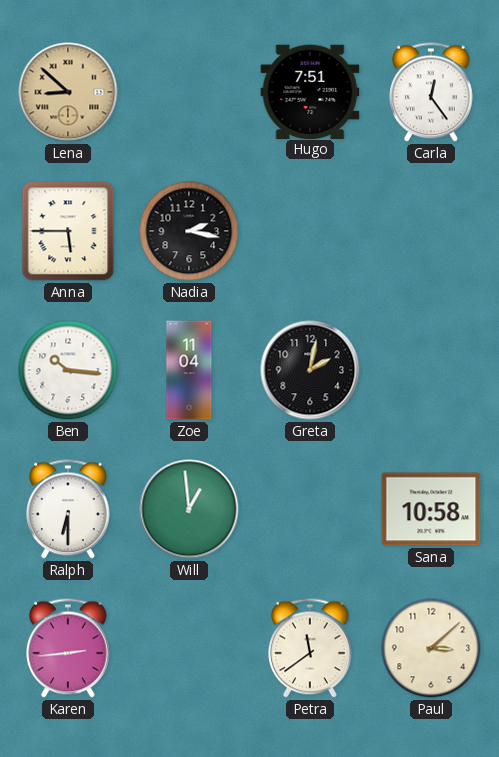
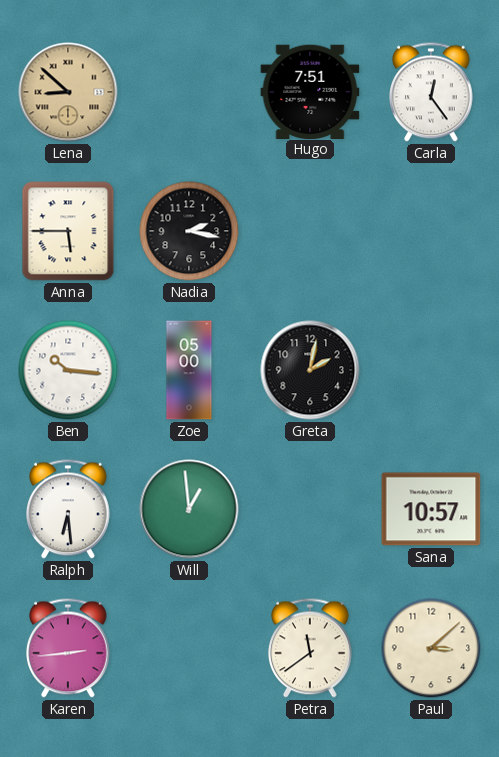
Zoe: 11:04 -> 05:00
Ralph: 6:30 -> 6:29
Sana: 10:58 -> 10:57
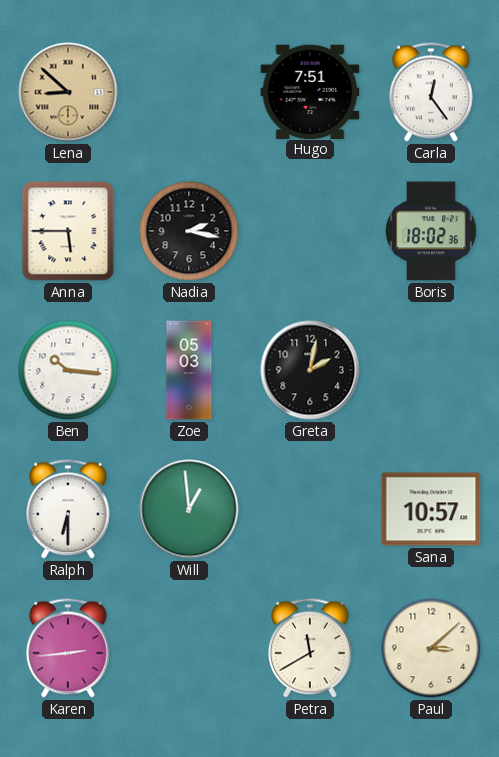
Boris: none -> 18:02
Zoe: 05:00 -> 05:03
Ralph: 6:29 -> 6:30
Petra: 11:39 -> 11:40
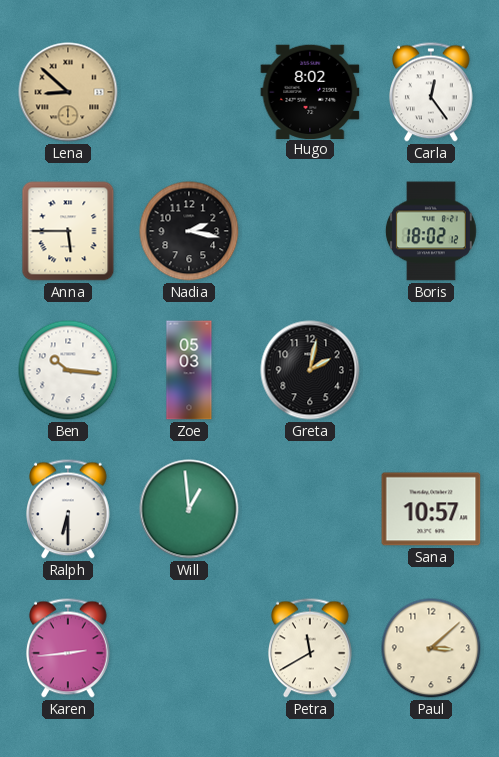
Hugo: 7:51 -> 8:02
Boris: 18:02:36 -> 18:02:12
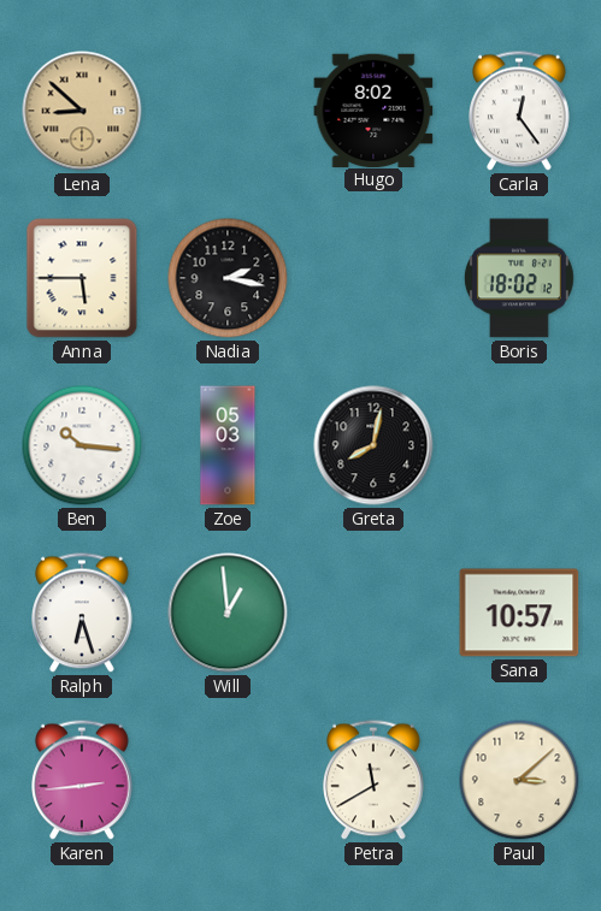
Greta: 2:02 -> 8:02
Ralph: 6:30 -> 6:27
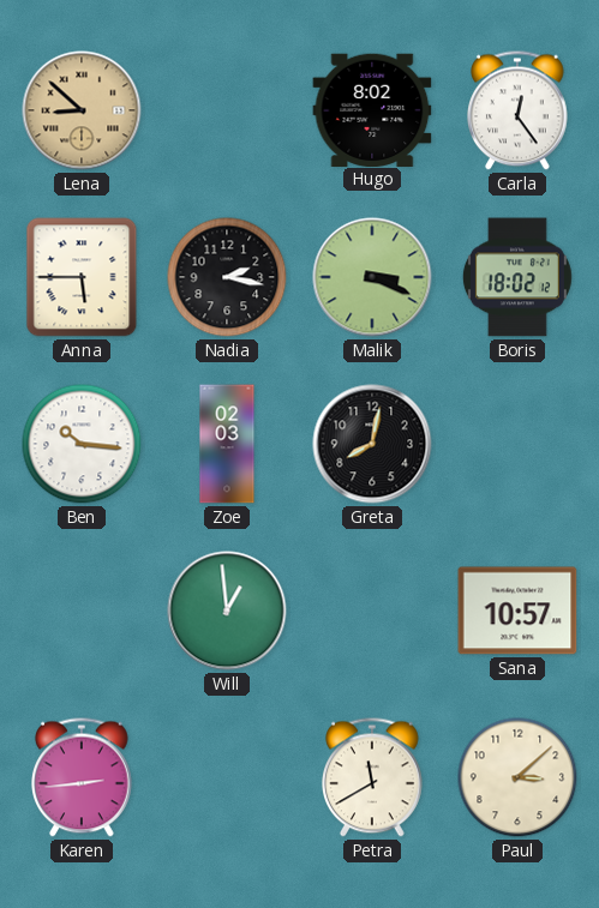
Malik: none -> 3:19
Zoe: 05:03 -> 02:03
Ralph: 6:27 -> none
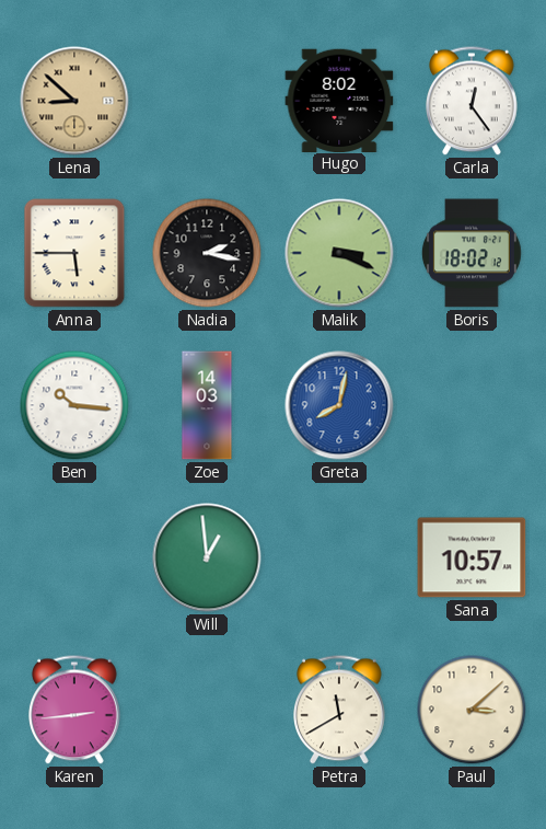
Zoe: 02:03 -> 14:03
Greta dial: black -> blue
